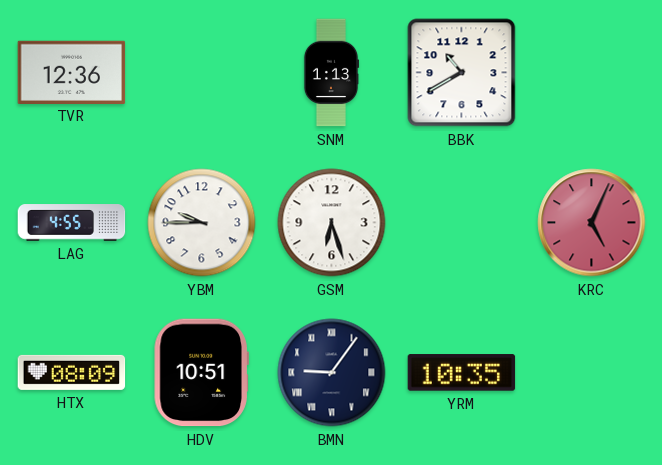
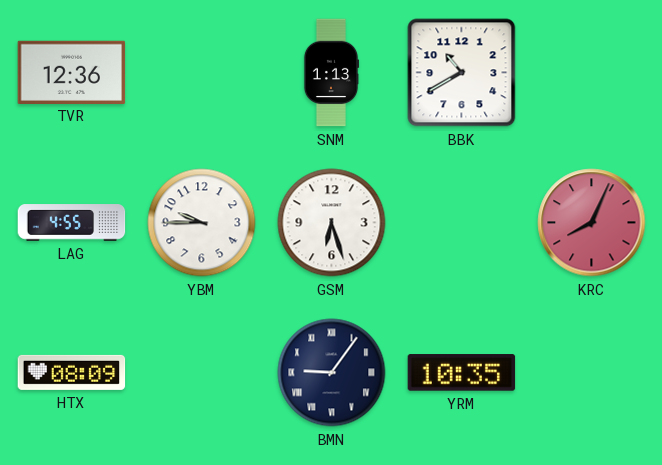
KRC: 5:04 -> 8:04
HDV: 10:51 -> none
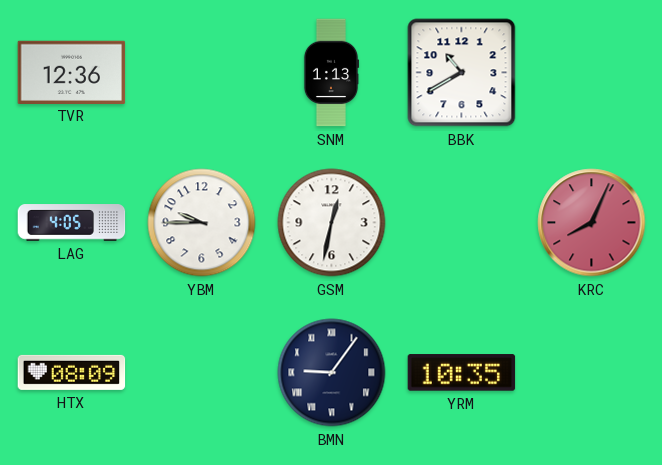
LAG: 4:55 -> 4:05
GSM: 6:27 -> 12:32
